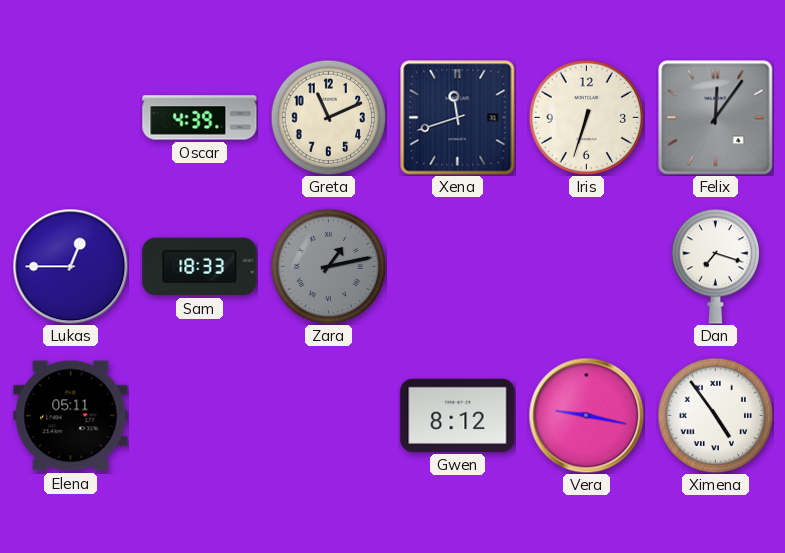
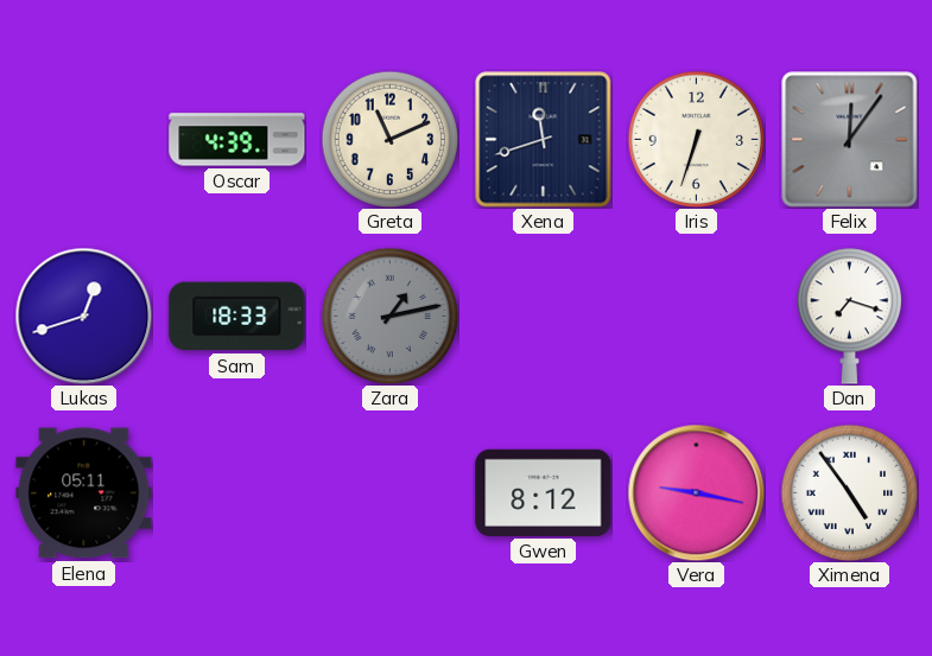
Lukas: 12:45 -> 12:42
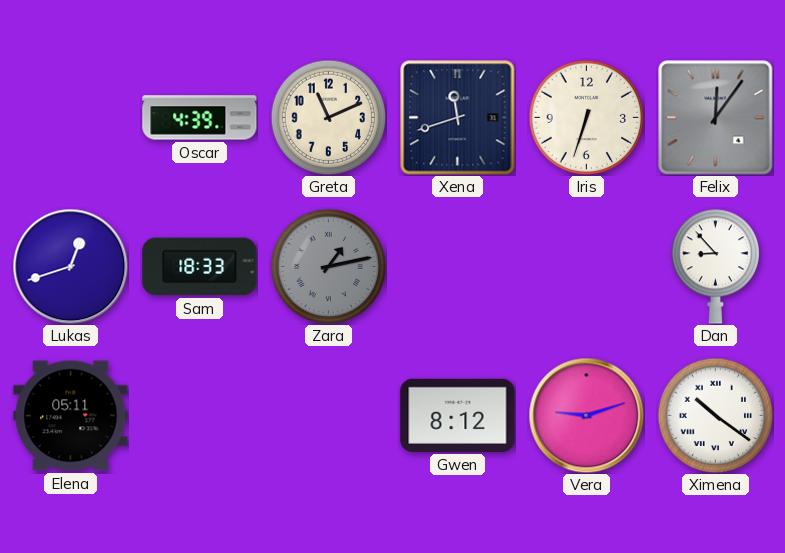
Dan: 7:18 -> 8:53
Vera: 9:17 -> 9:12
Ximena: 4:54 -> 10:21
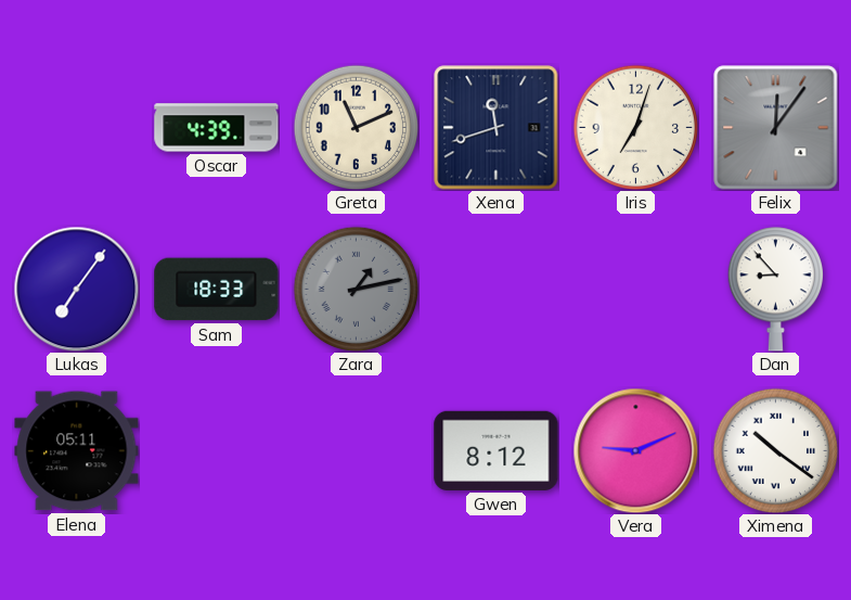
Iris: 6:33 -> 7:03
Lukas: 12:42 -> 7:06
Vera: 9:12 -> 9:11
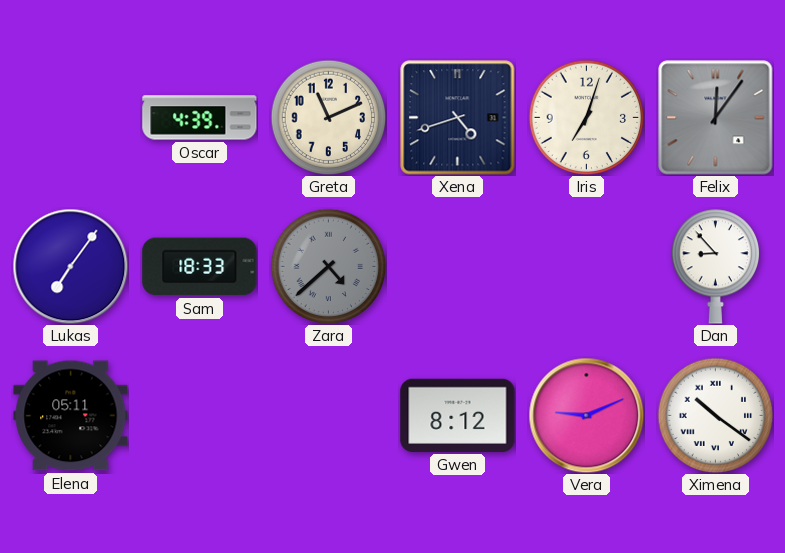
Xena: 11:42 -> 4:42
Zara: 1:13 -> 4:38
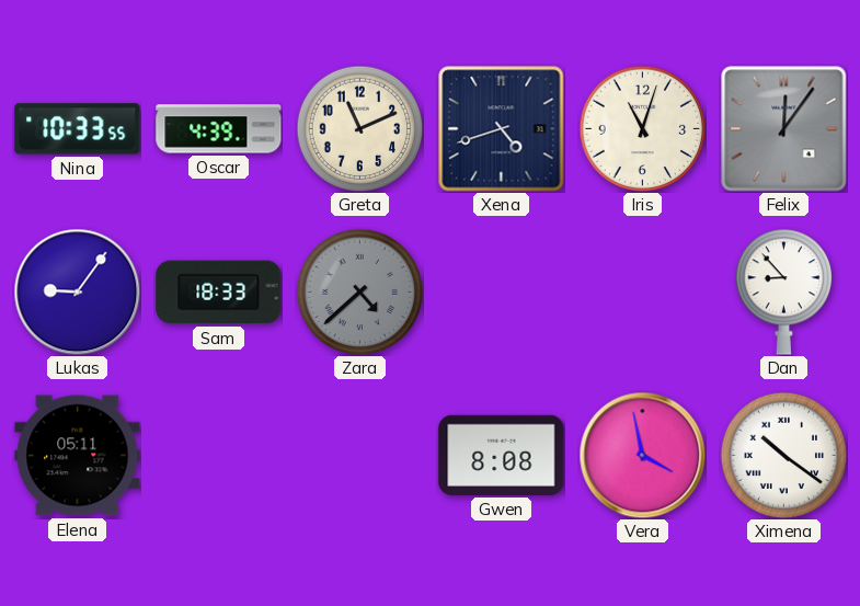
Nina: none -> 10:33
Iris: 7:03 -> 11:03
Lukas: 7:06 -> 9:06
Gwen: 8:12 -> 8:08
Vera: 9:11 -> 3:58
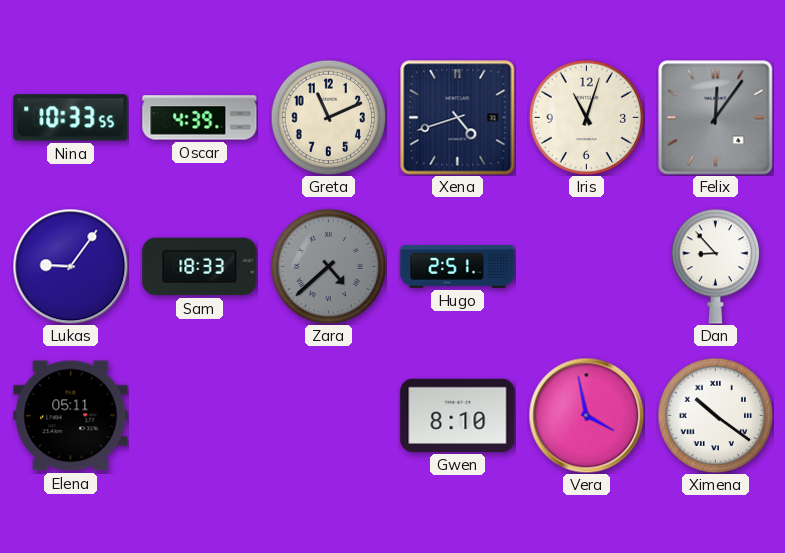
Hugo: none -> 2:51
Gwen: 8:08 -> 8:10
